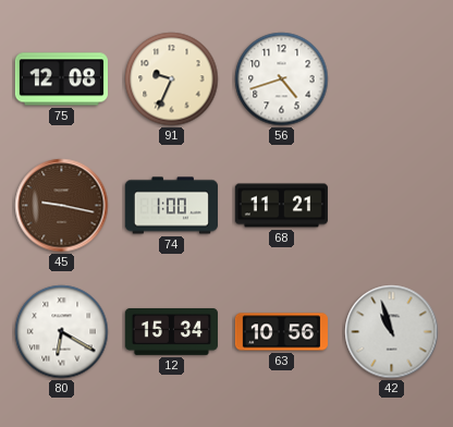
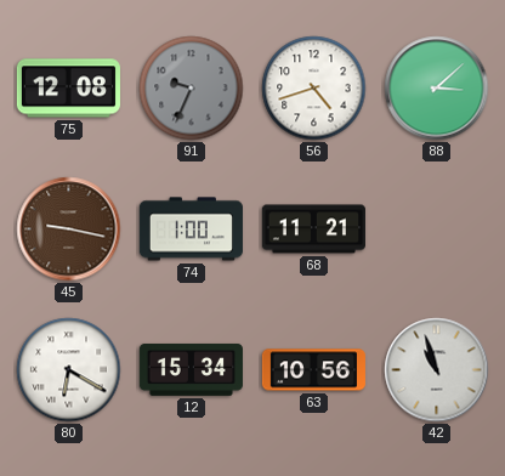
91 dial: cream -> grey
88: none -> 3:08
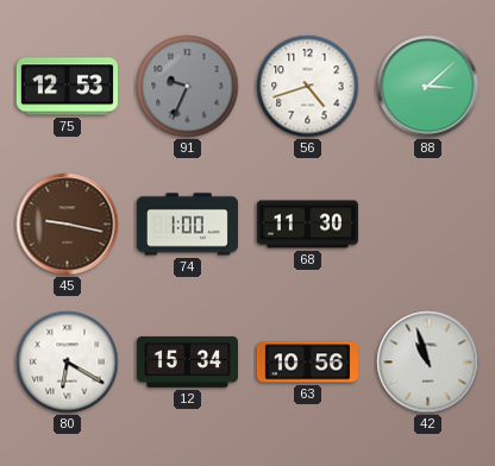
75: 12:08 -> 12:53
68: 11:21 -> 11:30
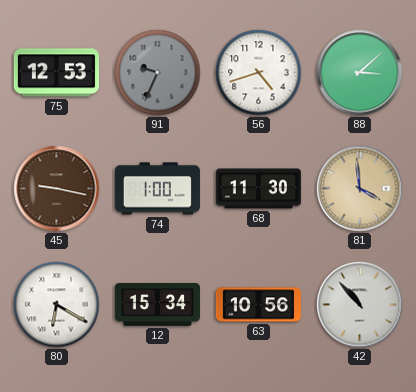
81: none -> 3:59
42: 10:57 -> 10:53
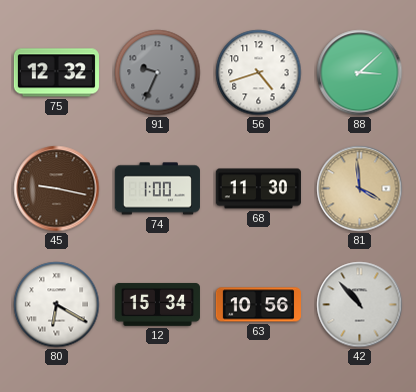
75: 12:53 -> 12:32
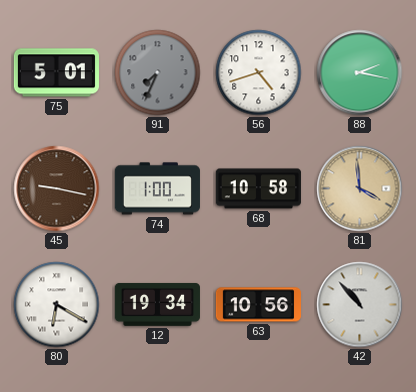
75: 12:32 -> 5:01
91: 9:34 -> 7:34
88: 3:08 -> 2:17
68: 11:30 -> 10:58
12: 15:34 -> 19:34
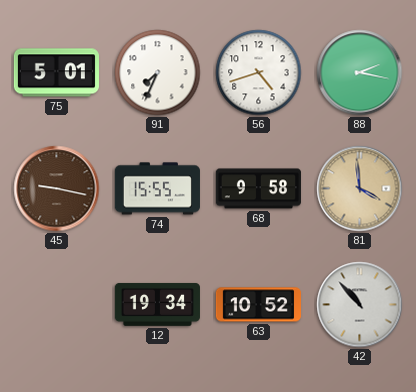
91 dial: grey -> white
74: 1:00 -> 15:55
68: 10:58 -> 9:58
80: 6:20 -> none
63: 10:56 -> 10:52
